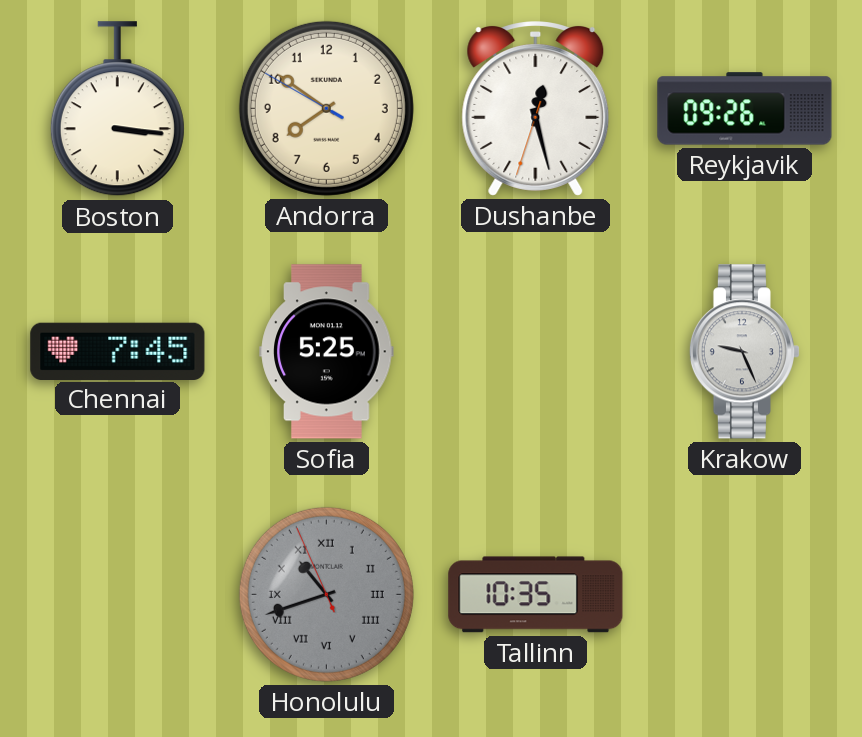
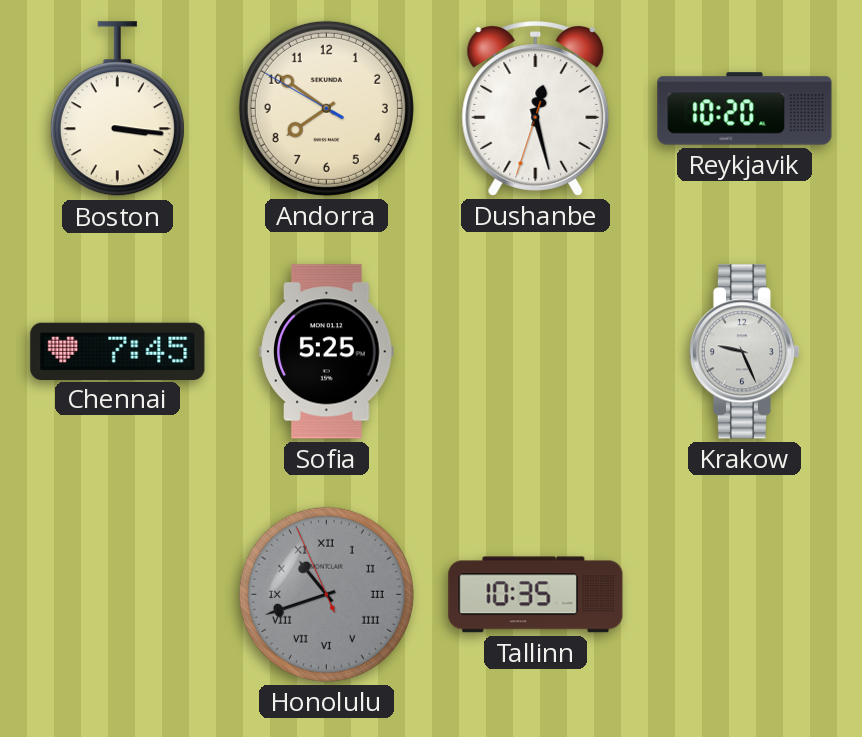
Reykjavik: 09:26 -> 10:20
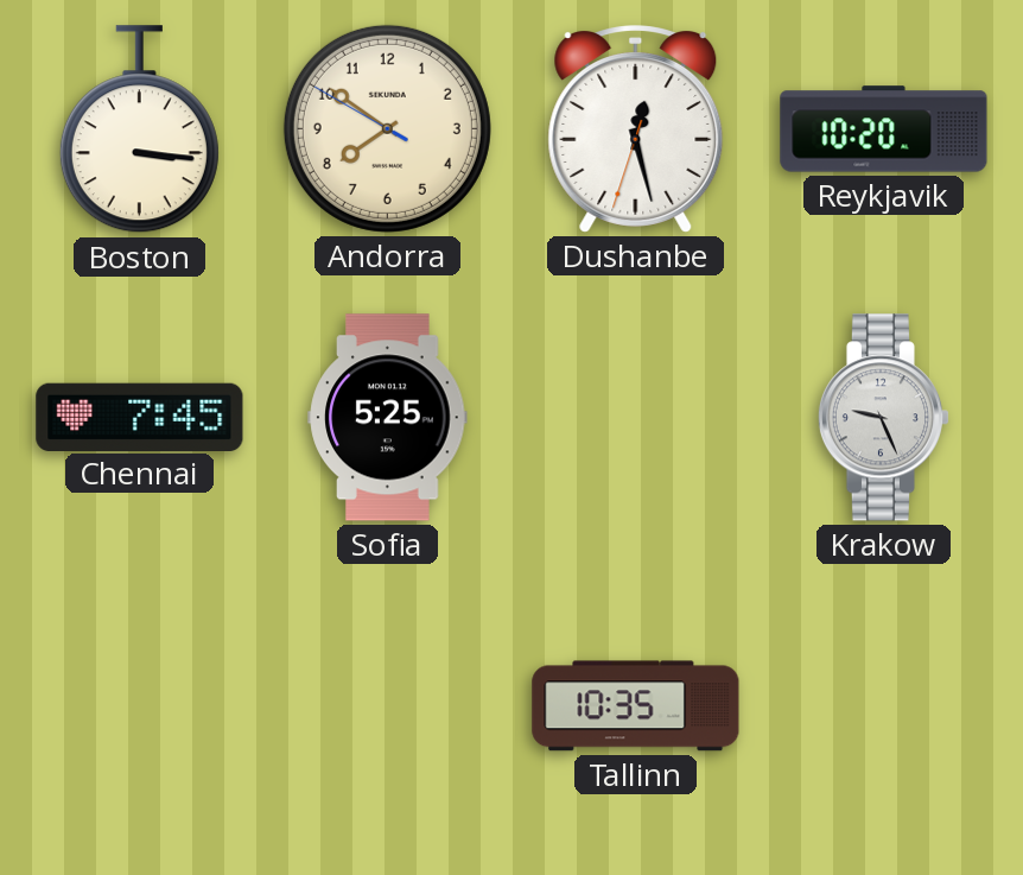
Honolulu: 10:41 -> none
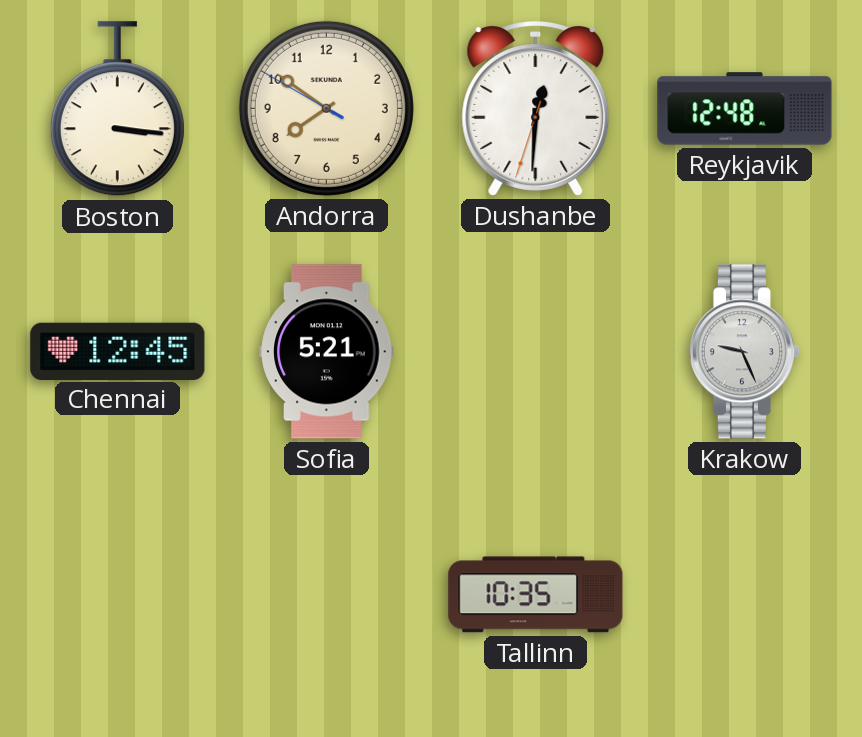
Dushanbe: 12:27 -> 12:30
Reykjavik: 10:20 -> 12:48
Chennai: 7:45 -> 12:45
Sofia: 5:25 -> 5:21
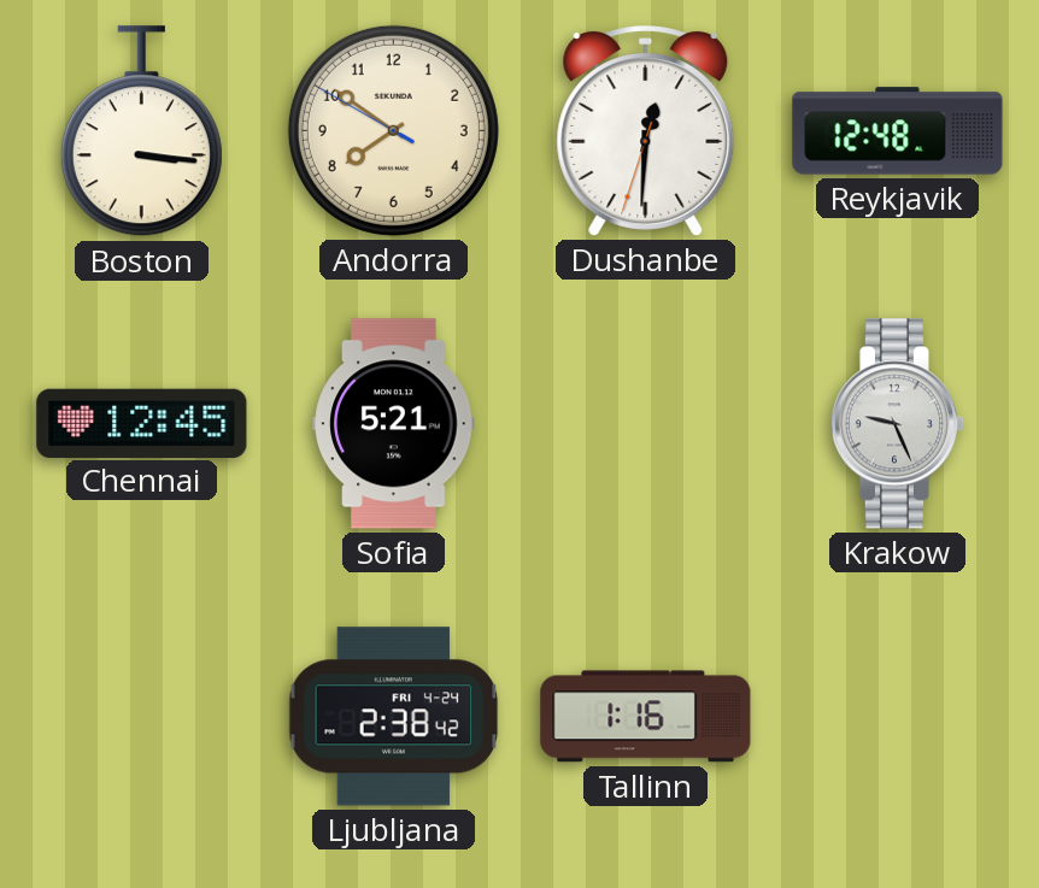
Ljubljana: none -> 2:38
Tallinn: 10:35 -> 1:16
